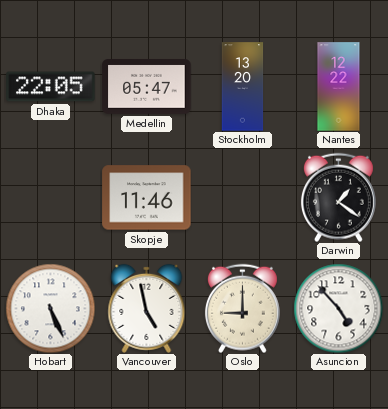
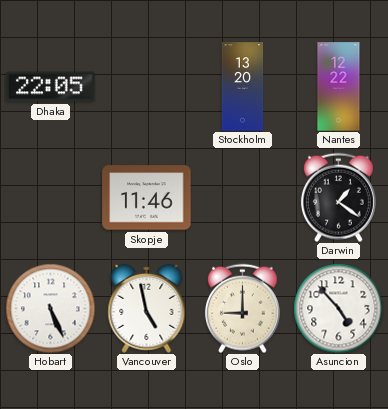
Medellin: 05:47 -> none
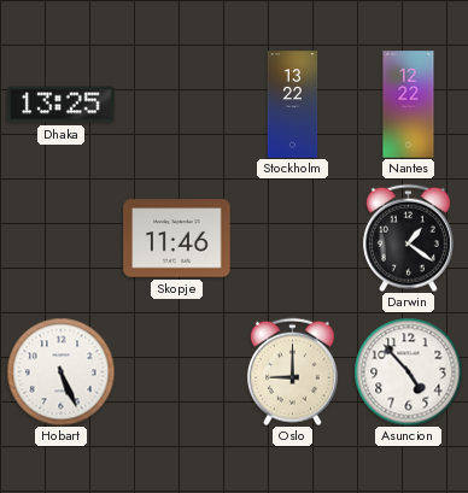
Dhaka: 22:05 -> 13:25
Stockholm: 13:20 -> 13:22
Vancouver: 4:58 -> none
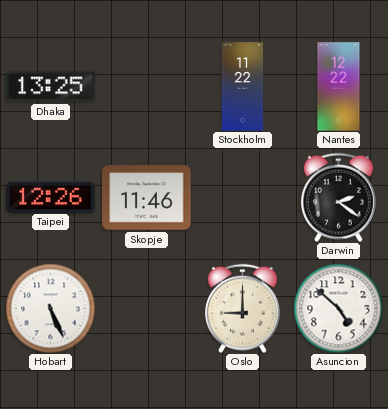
Stockholm: 13:22 -> 11:22
Taipei: none -> 12:26
Darwin: 1:21 -> 2:21
Asuncion: 4:53 -> 4:52
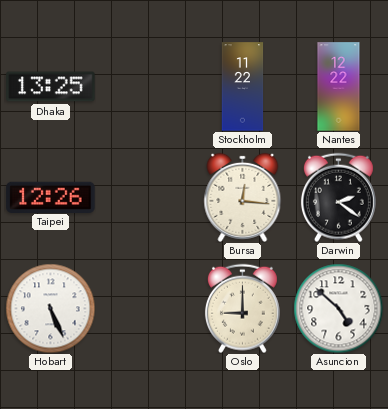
Skopje: 11:46 -> none
Bursa: none -> 12:16
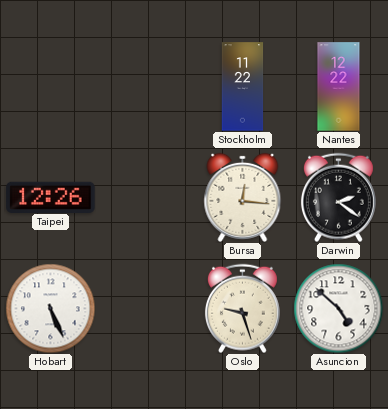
Dhaka: 13:25 -> none
Oslo: 9:00 -> 9:27
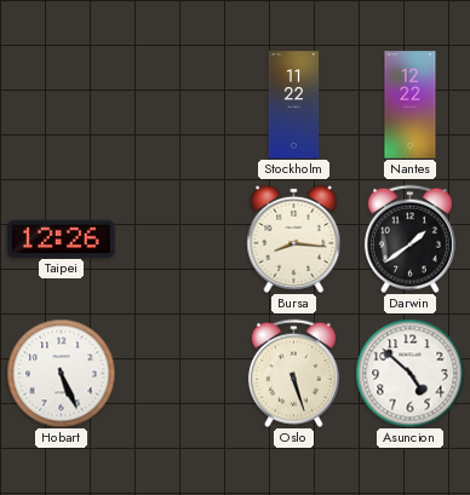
Bursa: 12:16 -> 8:16
Darwin: 2:21 -> 1:39
Oslo: 9:27 -> 5:27
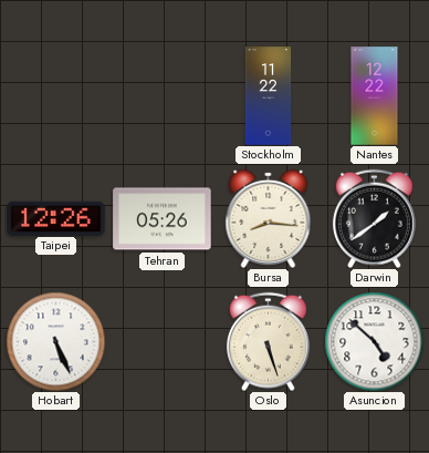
Tehran: none -> 05:26
